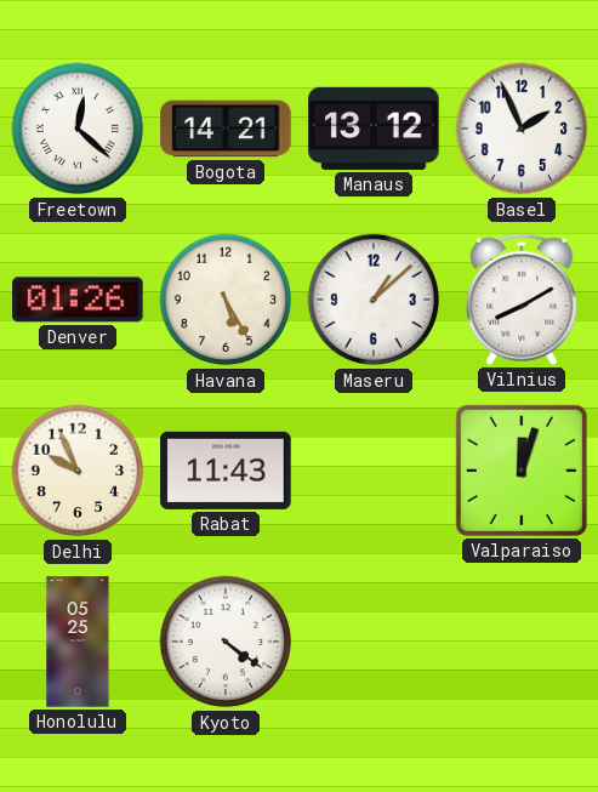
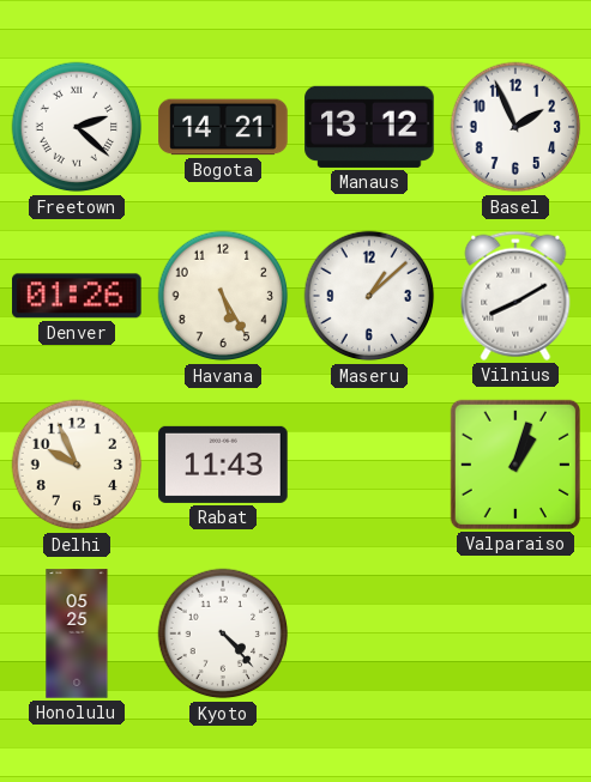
Freetown: 12:22 -> 2:22
Valparaiso: 12:03 -> 1:03
Kyoto: 4:21 -> 4:23
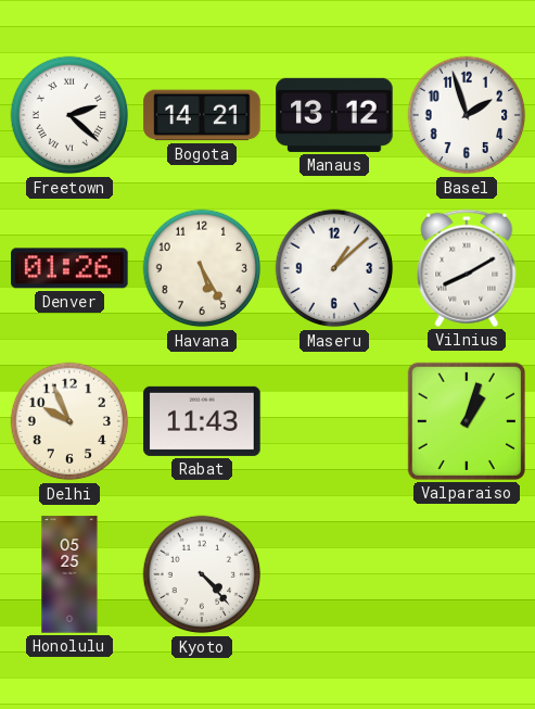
Basel: 1:56 -> 1:57
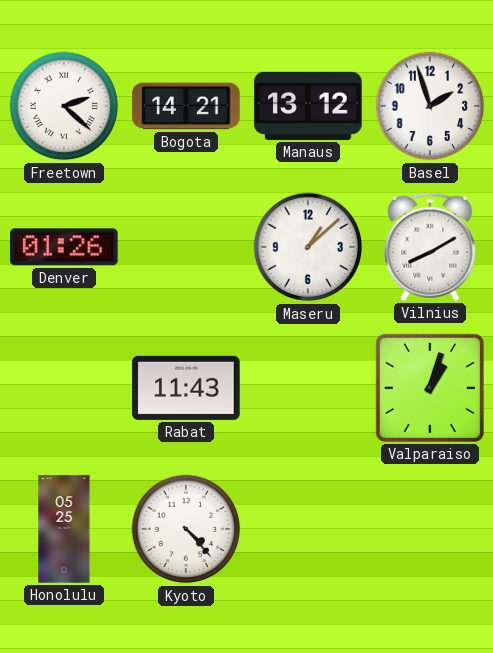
Havana: 5:25 -> none
Delhi: 9:56 -> none
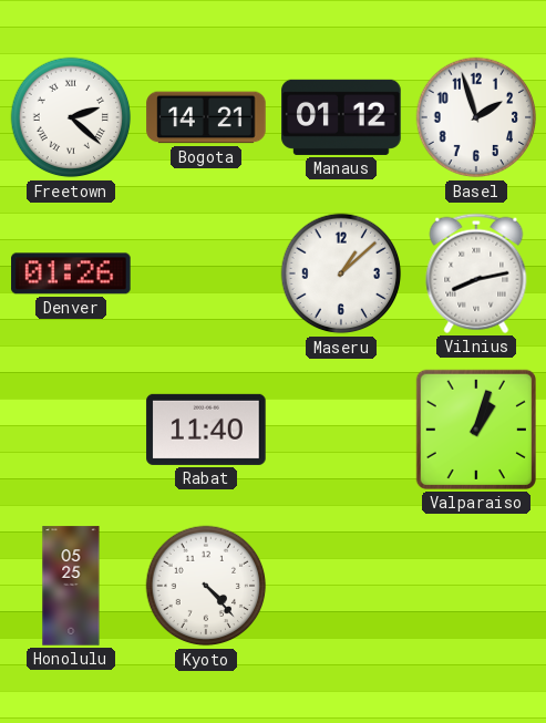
Manaus: 13:12 -> 01:12
Vilnius: 8:10 -> 8:13
Rabat: 11:43 -> 11:40
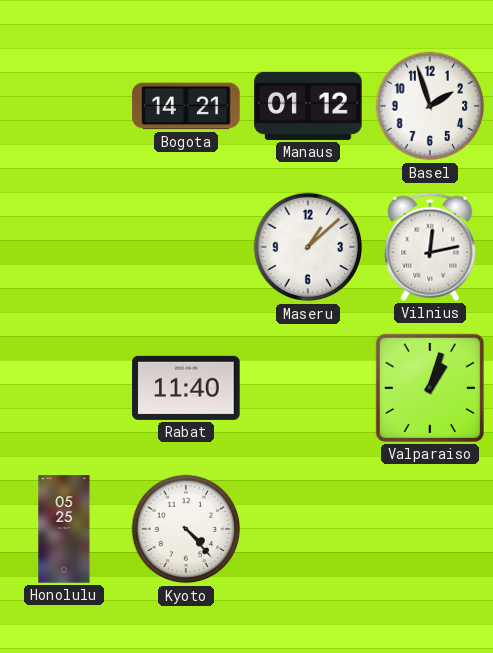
Freetown: 2:22 -> none
Denver: 01:26 -> none
Vilnius: 8:13 -> 12:13
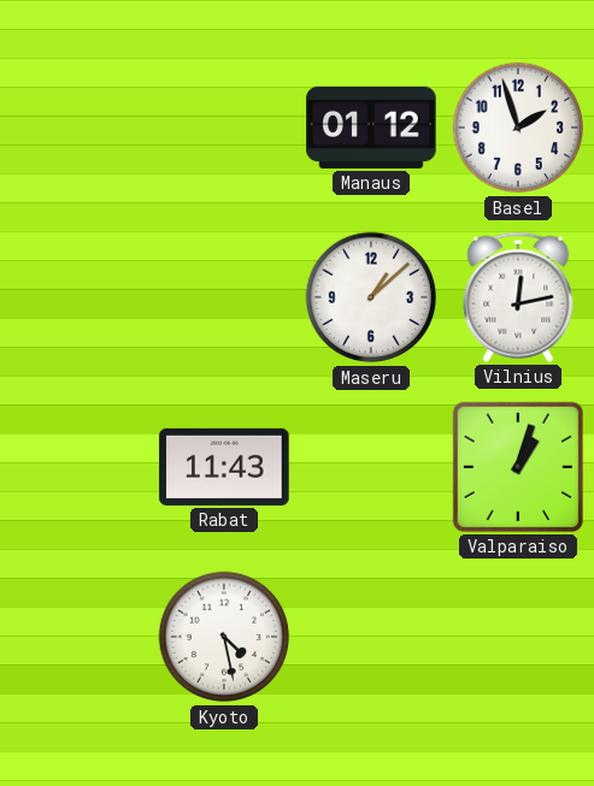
Bogota: 14:21 -> none
Rabat: 11:40 -> 11:43
Honolulu: 05:25 -> none
Kyoto: 4:23 -> 4:28
